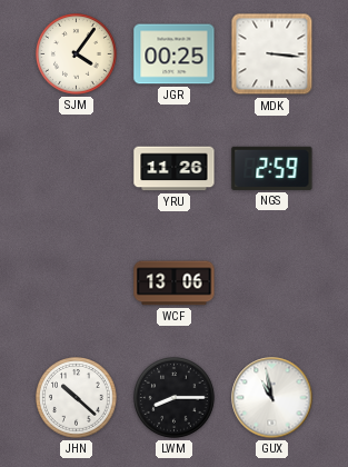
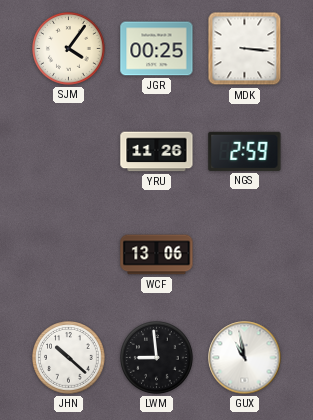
LWM: 8:15 -> 8:59
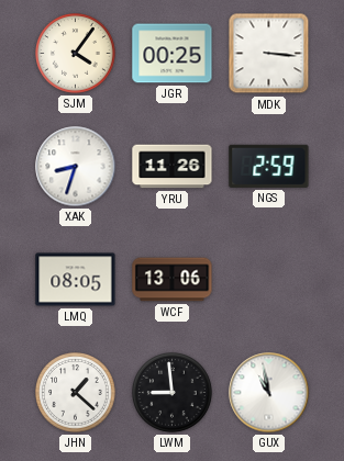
XAK: none -> 8:33
LMQ: none -> 08:05
JHN: 10:22 -> 1:22
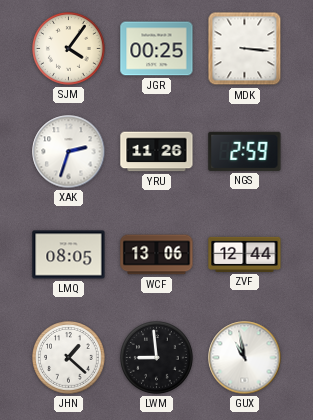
XAK: 8:33 -> 2:33
ZVF: none -> 12:44
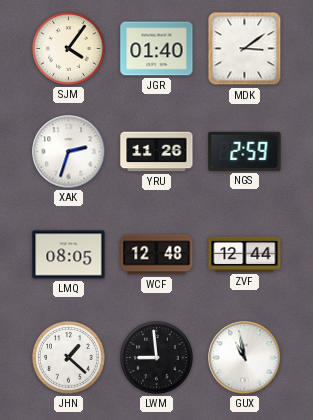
JGR: 00:25 -> 01:40
MDK: 3:16 -> 3:09
WCF: 13:06 -> 12:48
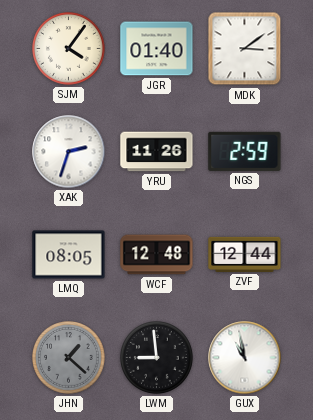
JHN dial: white -> grey
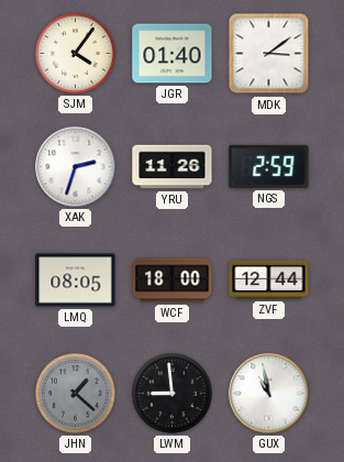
WCF: 12:48 -> 18:00
